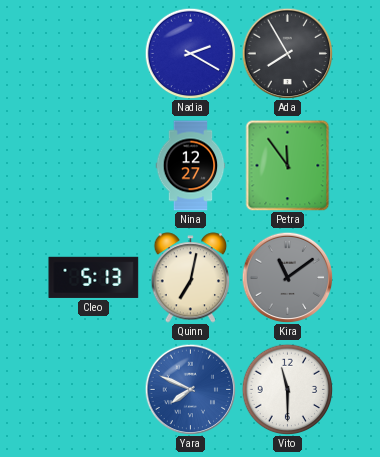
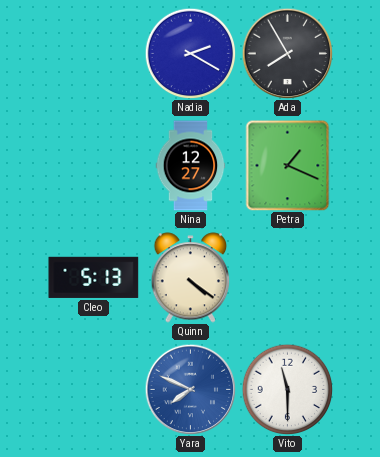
Petra: 11:54 -> 1:19
Quinn: 7:02 -> 4:21
Kira: 11:09 -> none
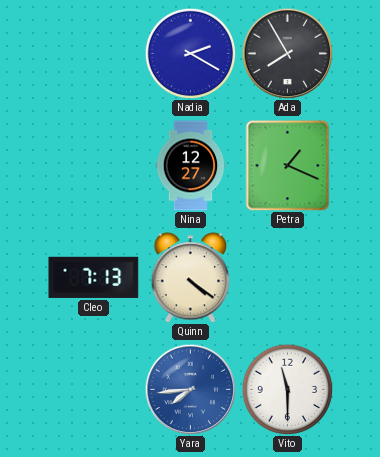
Cleo: 5:13 -> 7:13
Yara: 7:49 -> 7:44
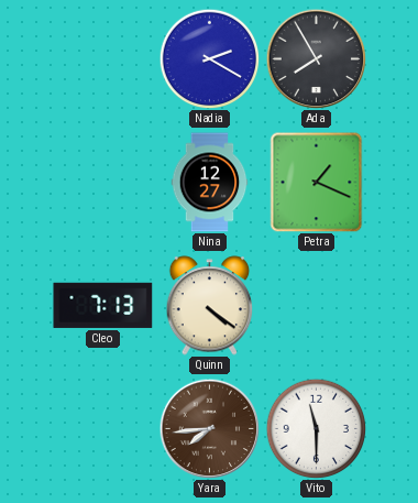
Yara dial: blue -> brown
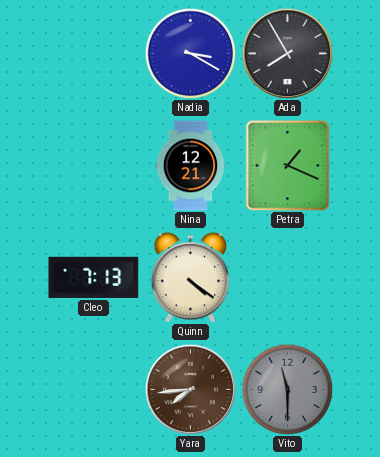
Nadia: 2:20 -> 3:20
Nina: 12:27 -> 12:21
Vito dial: white -> grey
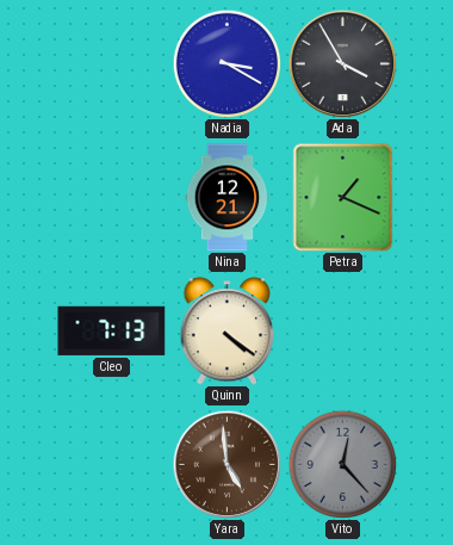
Ada: 7:55 -> 3:55
Yara: 7:44 -> 4:59
Vito: 11:30 -> 12:23
